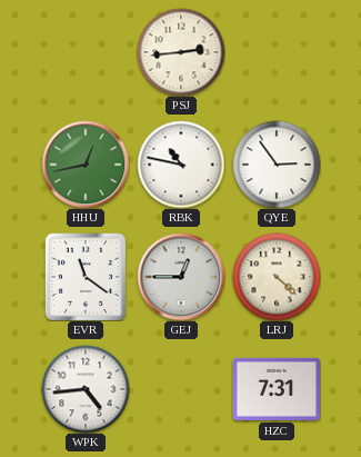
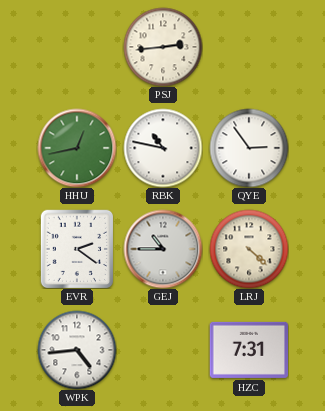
EVR: 11:21 -> 2:21
GEJ: 12:45 -> 10:45
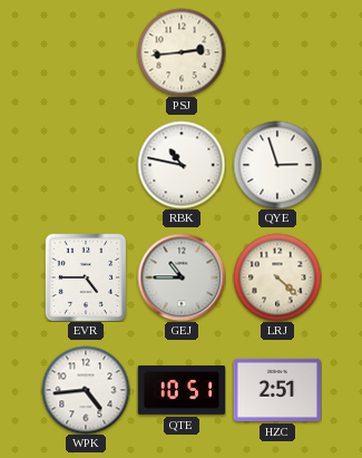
HHU: 12:43 -> none
QYE: 2:54 -> 2:57
EVR: 2:21 -> 4:45
QTE: none -> 10:51
HZC: 7:31 -> 2:51
